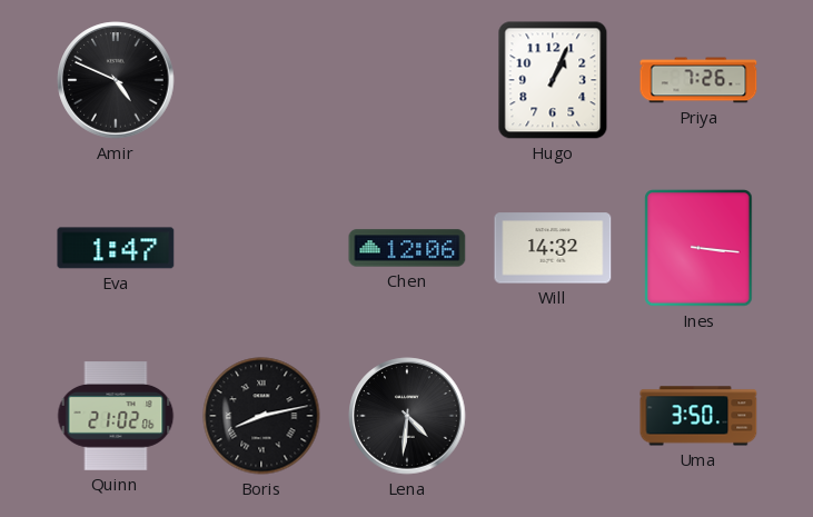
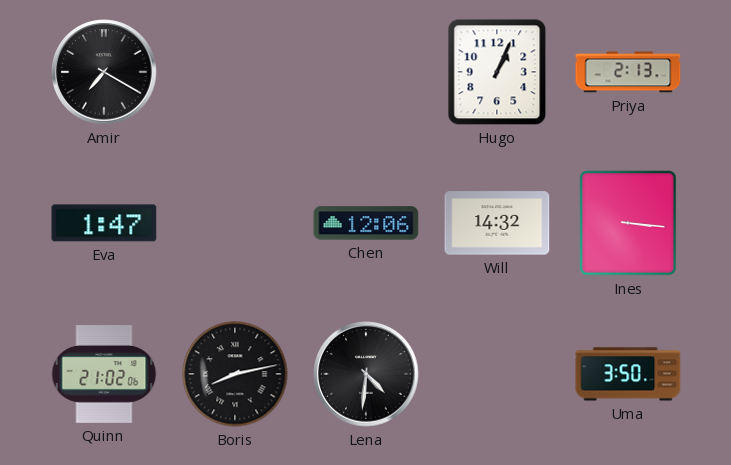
Amir: 4:49 -> 7:20
Priya: 7:26 -> 2:13
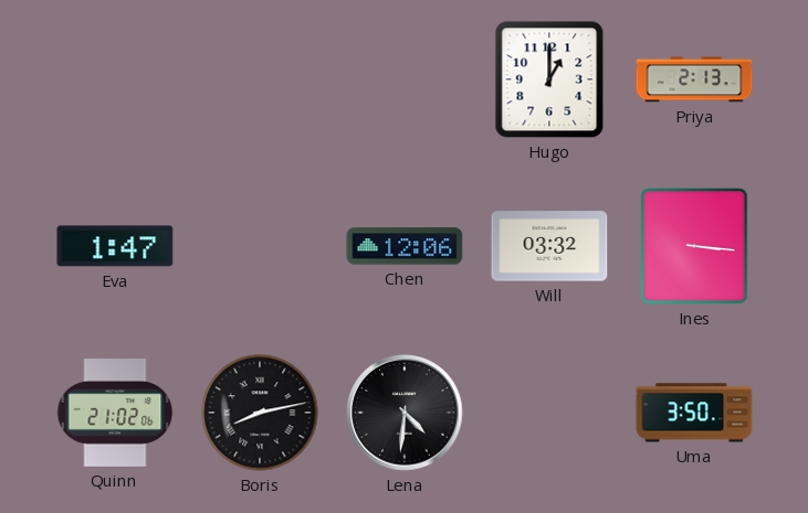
Amir: 7:20 -> none
Hugo: 1:04 -> 1:00
Will: 14:32 -> 03:32
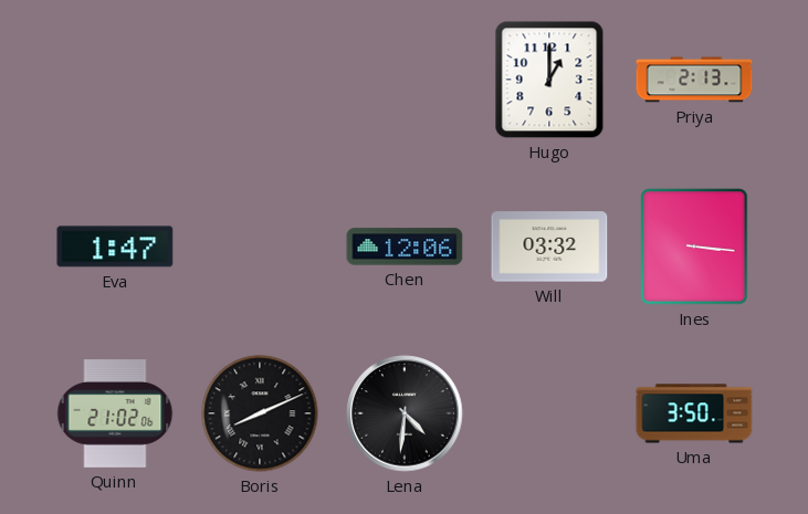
Boris: 8:13 -> 8:11
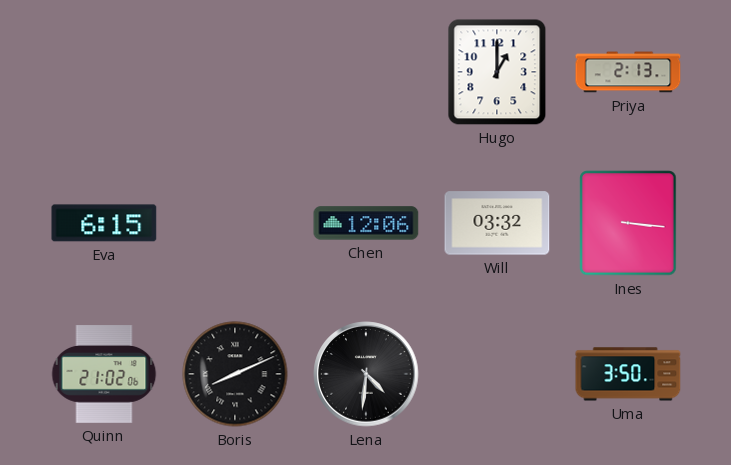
Eva: 1:47 -> 6:15
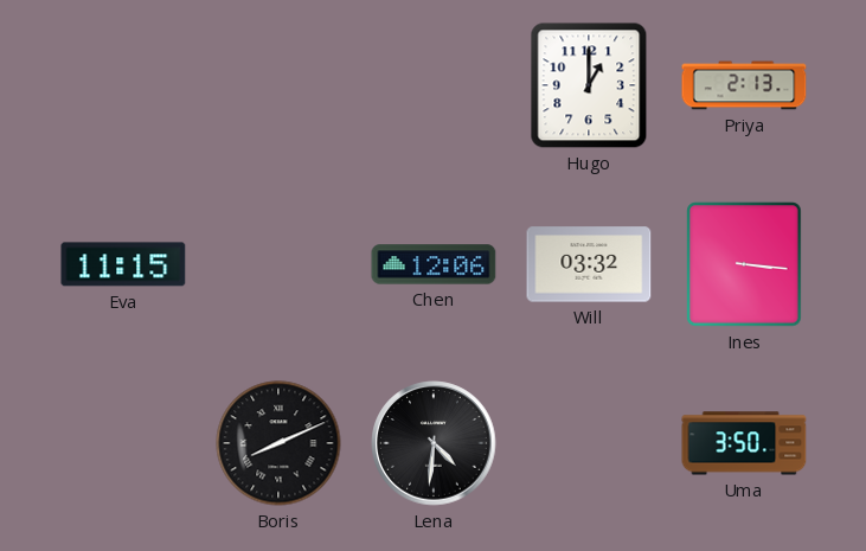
Eva: 6:15 -> 11:15
Quinn: 21:02 -> none
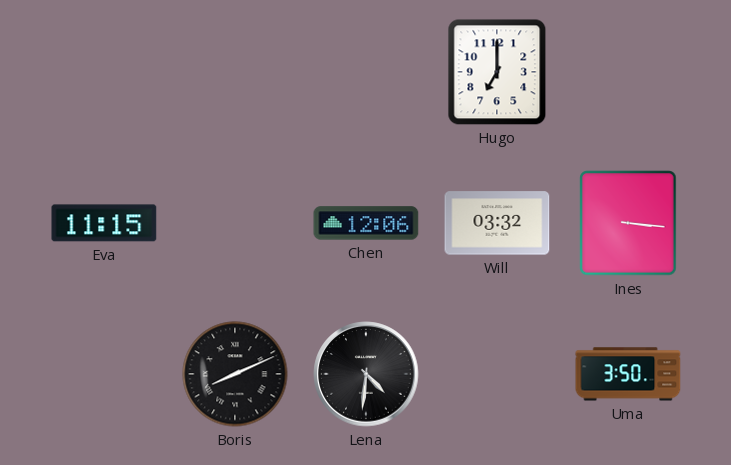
Hugo: 1:00 -> 7:00
Priya: 2:13 -> none
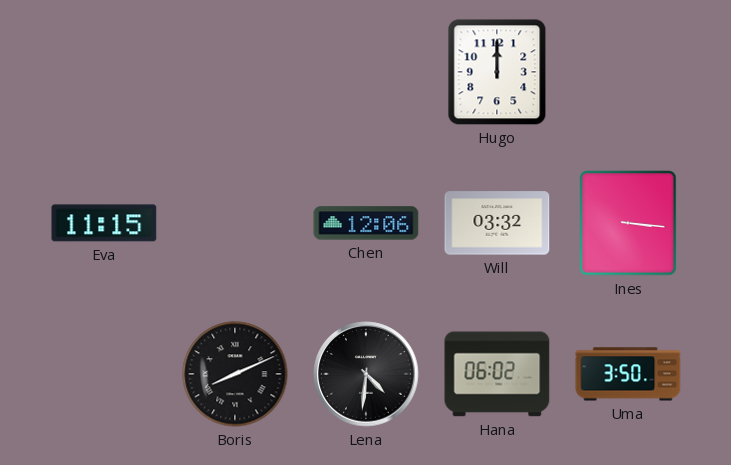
Hugo: 7:00 -> 12:00
Hana: none -> 06:02
